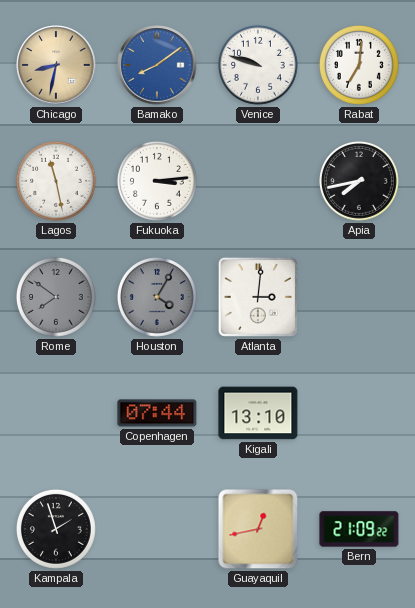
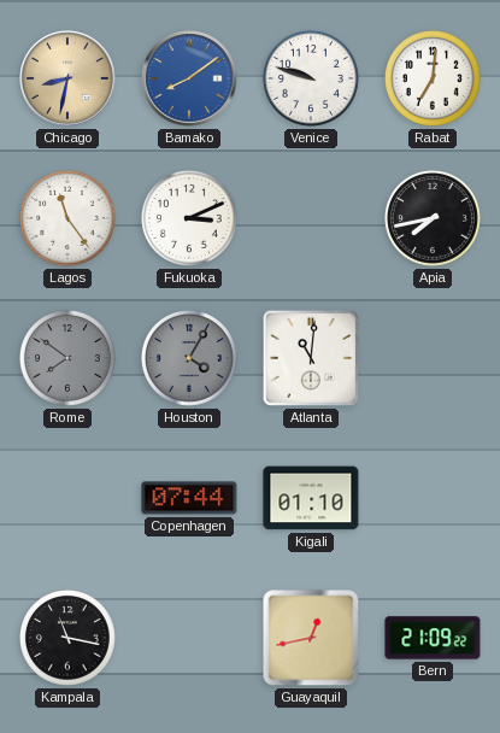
Lagos: 11:28 -> 11:24
Fukuoka: 3:14 -> 3:11
Atlanta: 3:01 -> 11:01
Kigali: 13:10 -> 01:10
Kampala: 1:57 -> 11:17
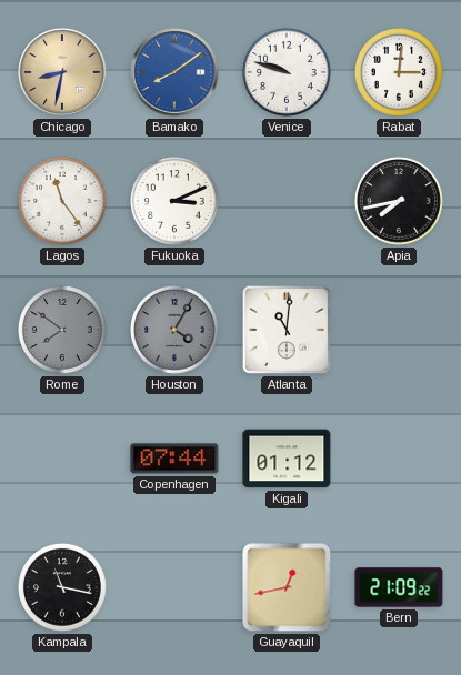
Rabat: 7:01 -> 3:01
Kigali: 01:10 -> 01:12
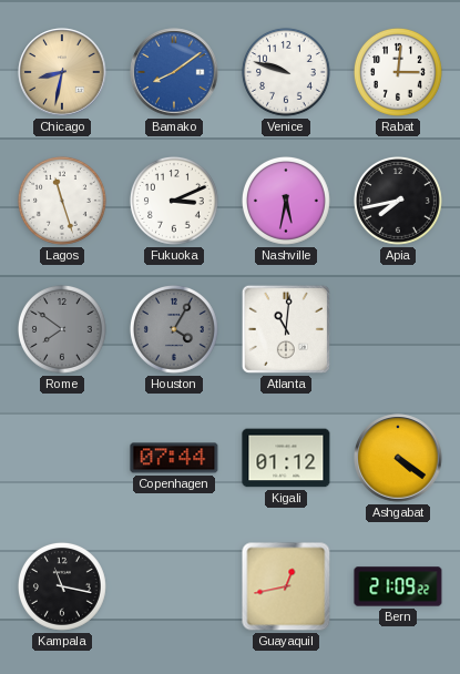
Lagos: 11:24 -> 11:27
Nashville: none -> 5:32
Ashgabat: none -> 4:21
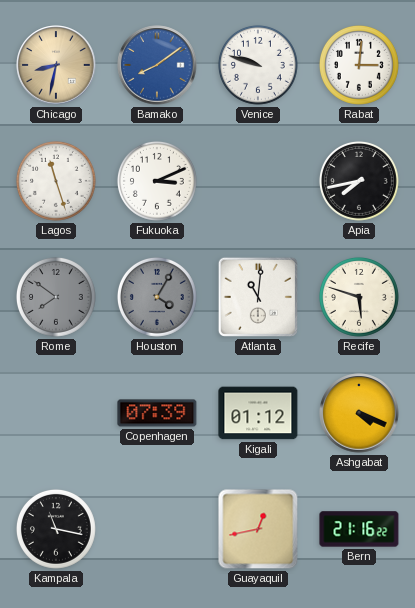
Nashville: 5:32 -> none
Recife: none -> 5:48
Copenhagen: 07:44 -> 07:39
Ashgabat: 4:21 -> 4:19
Bern: 21:09 -> 21:16
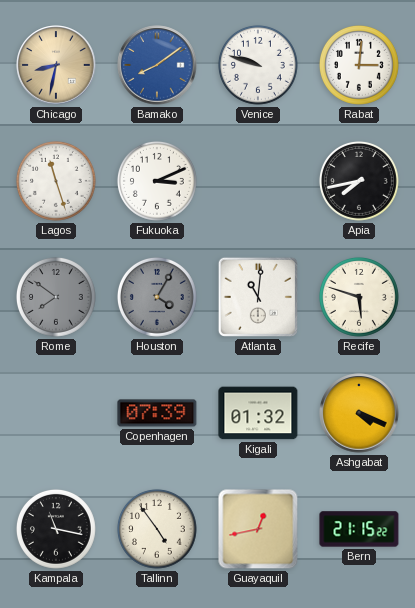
Kigali: 01:12 -> 01:32
Tallinn: none -> 4:54
Bern: 21:16 -> 21:15
